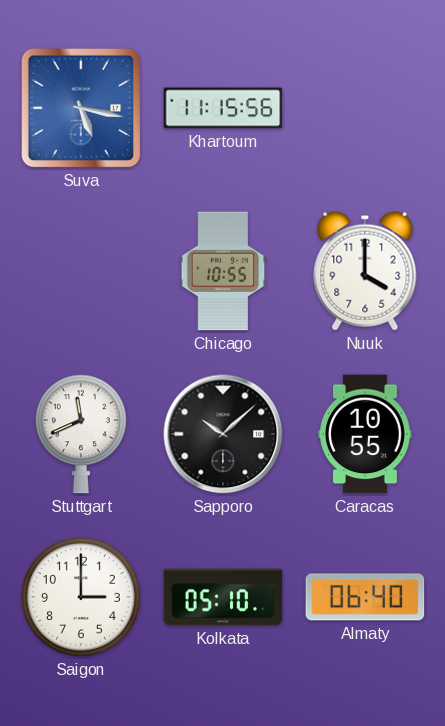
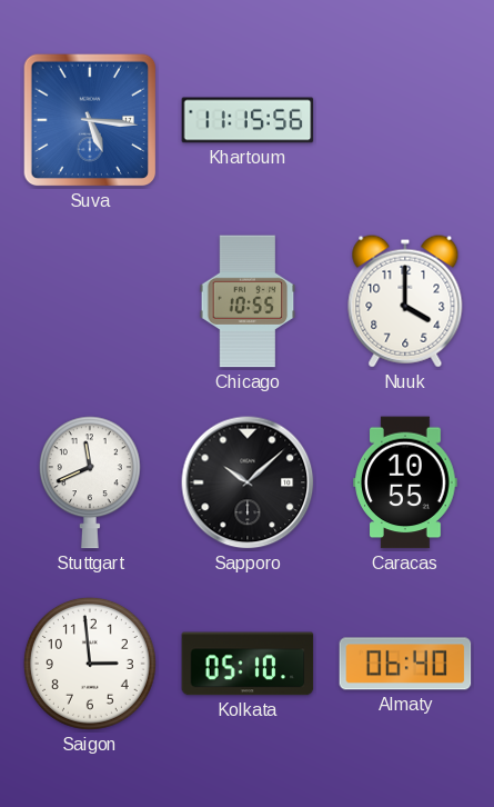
Suva: 5:17 -> 5:16
Saigon: 3:00 -> 2:59
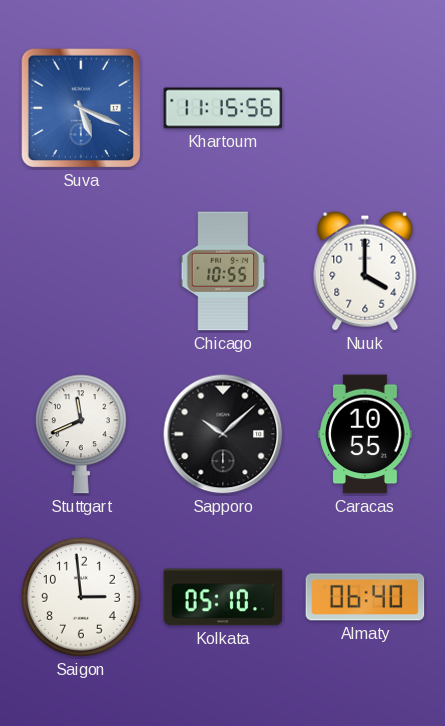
Suva: 5:16 -> 5:19
